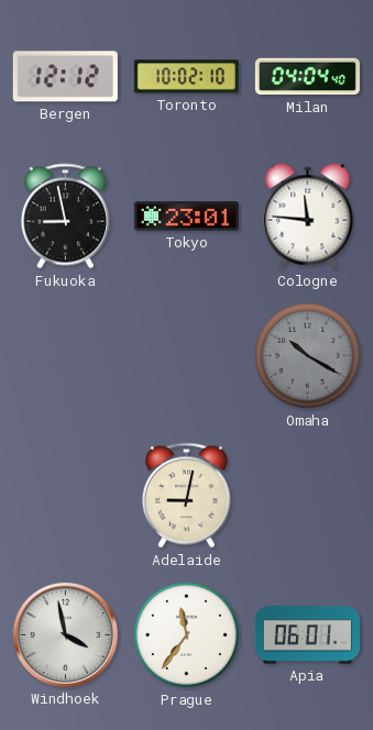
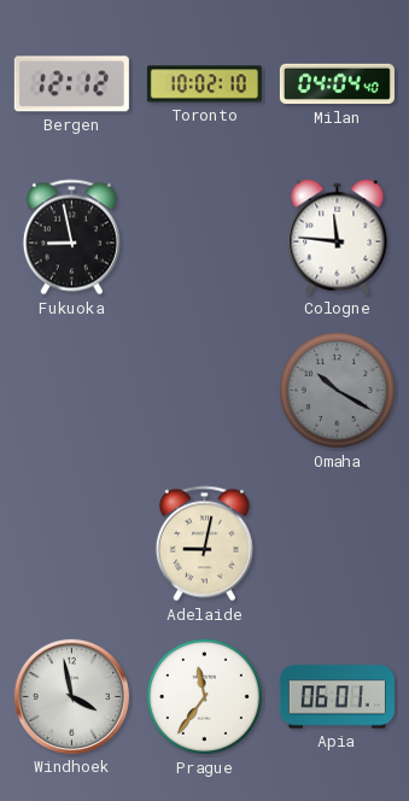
Tokyo: 23:01 -> none
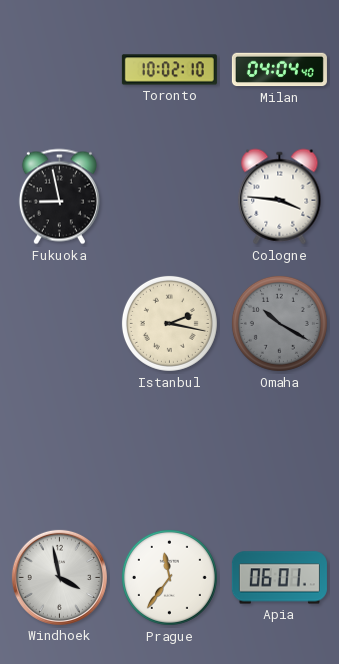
Bergen: 12:12 -> none
Cologne: 11:46 -> 3:46
Istanbul: none -> 2:17
Adelaide: 9:02 -> none
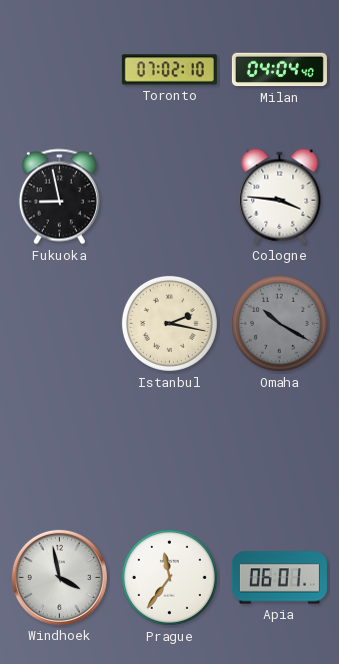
Toronto: 10:02 -> 07:02
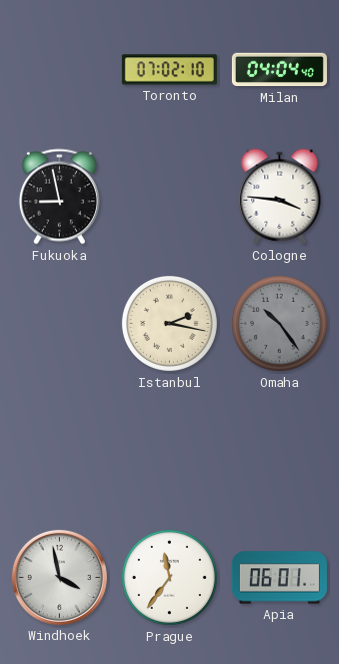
Omaha: 10:20 -> 10:24
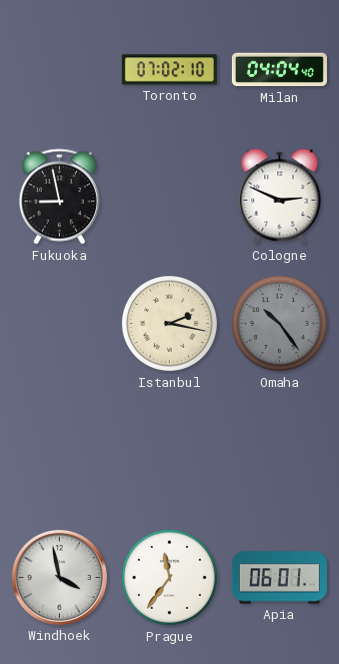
Cologne: 3:46 -> 2:49
